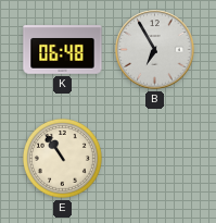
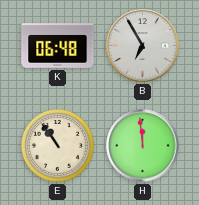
H: none -> 11:59
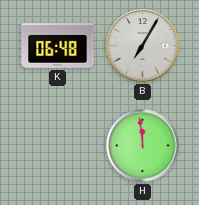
B: 6:55 -> 7:05
E: 10:54 -> none
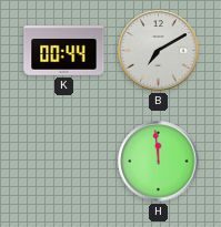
K: 06:48 -> 00:44
B: 7:05 -> 7:10
